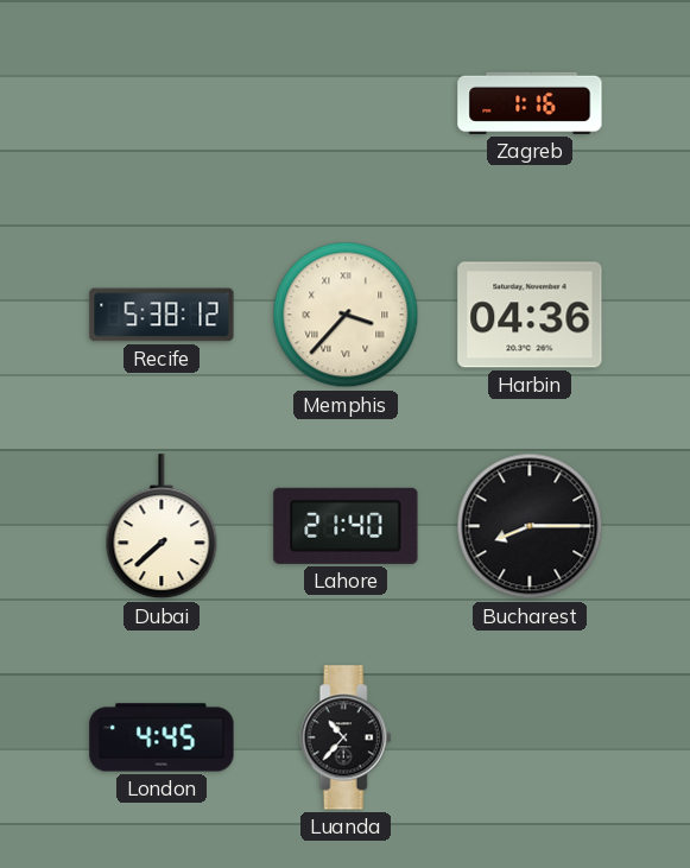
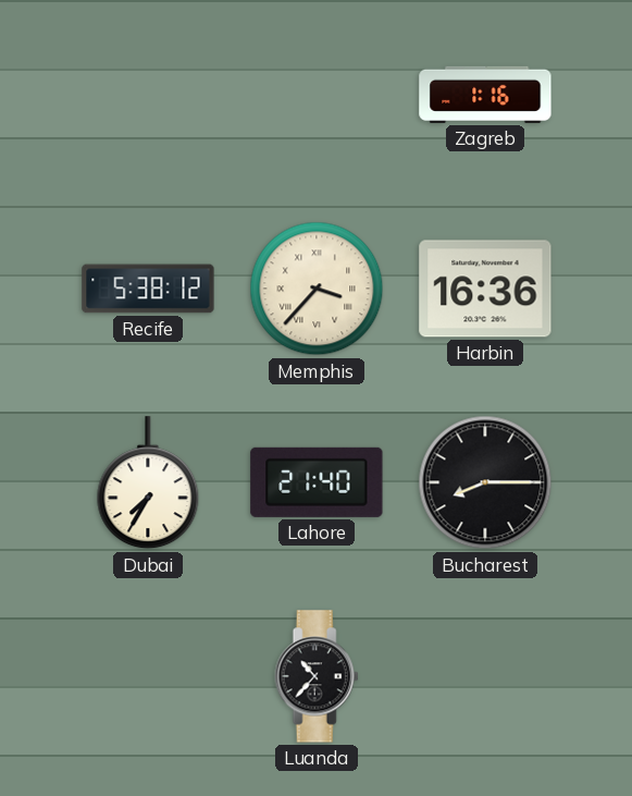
Harbin: 04:36 -> 16:36
Dubai: 7:38 -> 7:35
London: 4:45 -> none
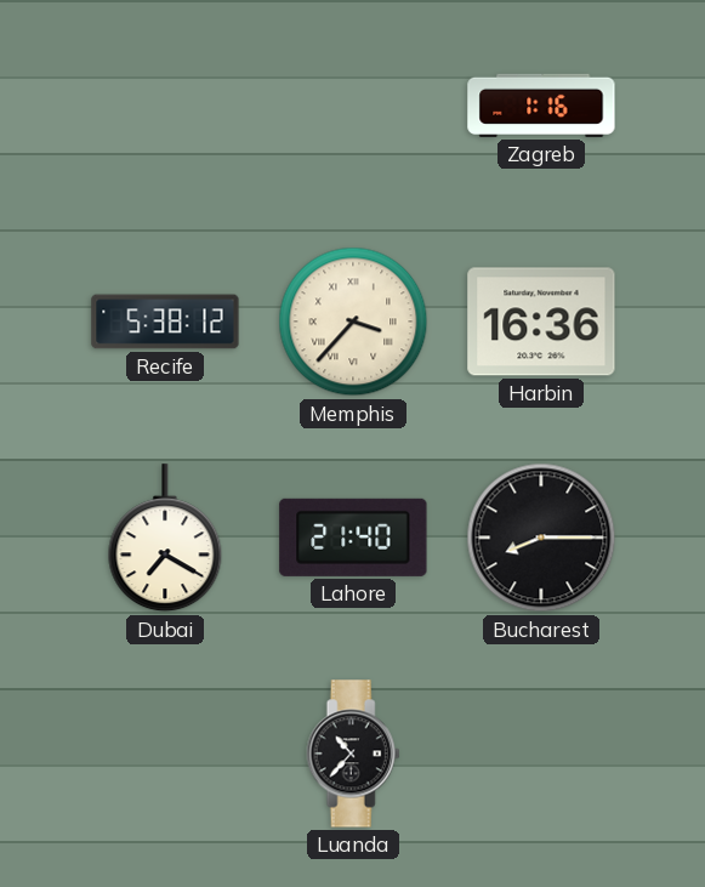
Dubai: 7:35 -> 7:20
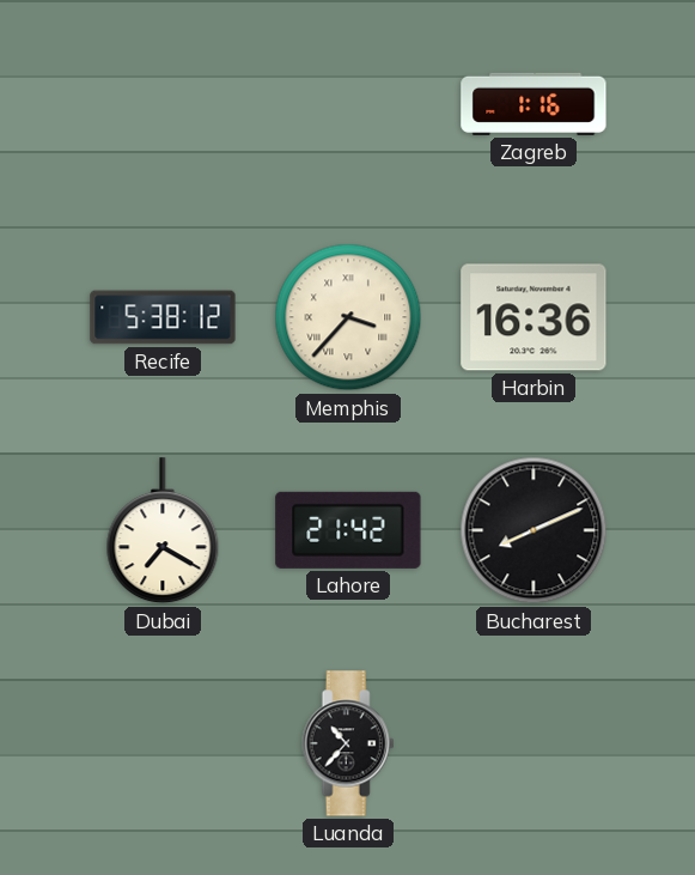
Lahore: 21:40 -> 21:42
Bucharest: 8:15 -> 8:11
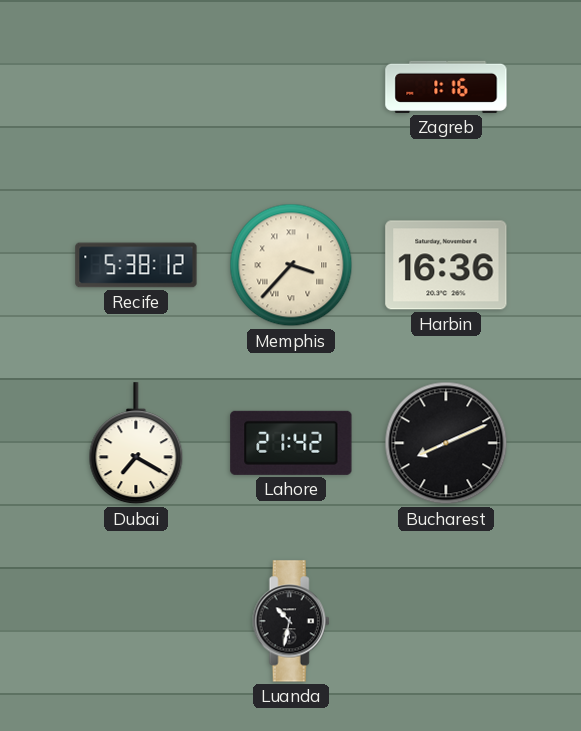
Luanda: 10:37 -> 10:32
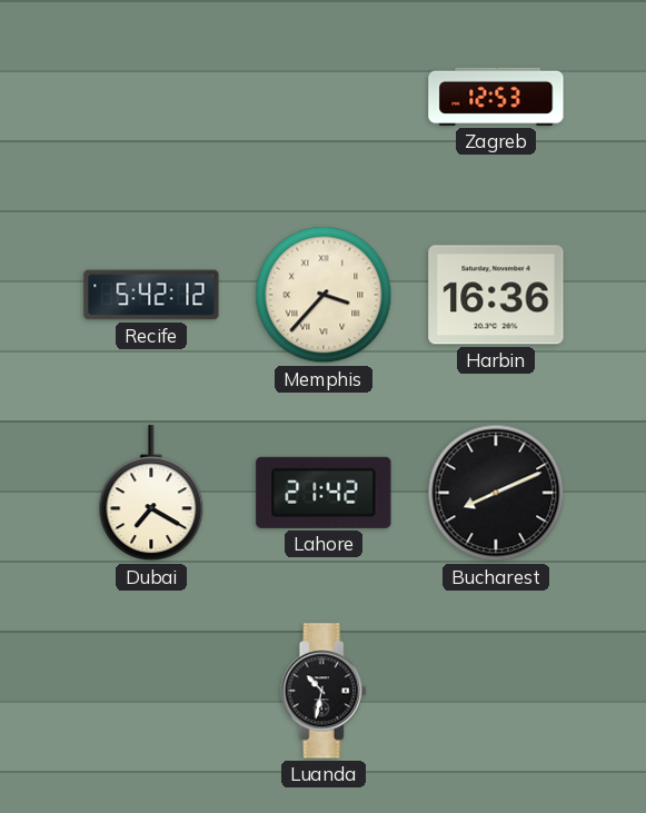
Zagreb: 1:16 -> 12:53
Recife: 5:38 -> 5:42
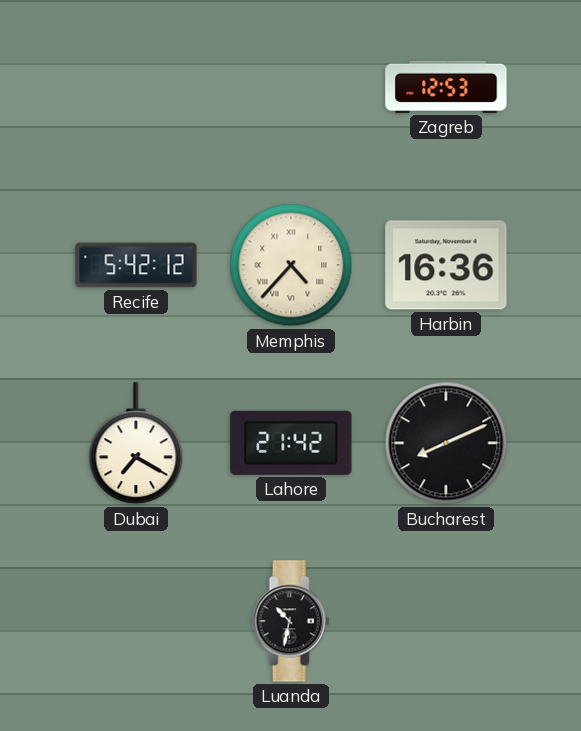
Memphis: 3:37 -> 4:37
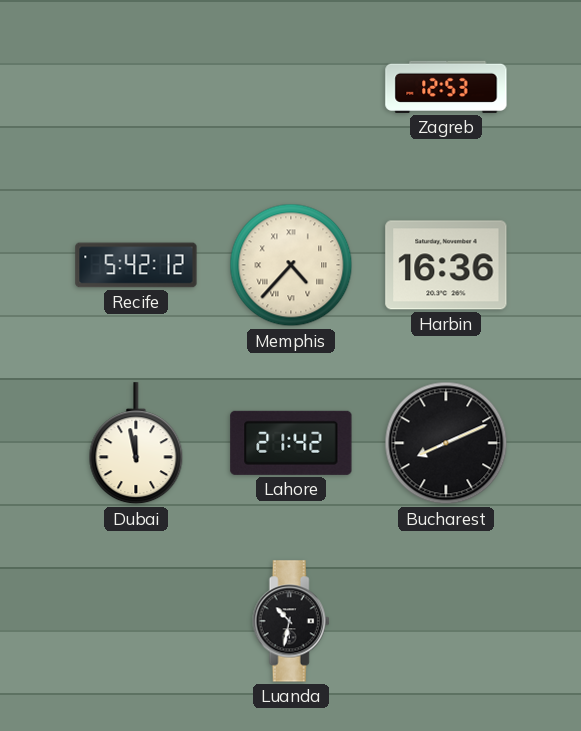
Dubai: 7:20 -> 11:58
